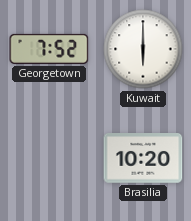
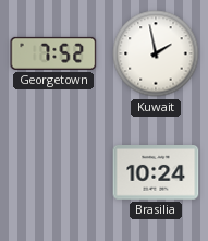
Kuwait: 6:00 -> 1:58
Brasilia: 10:20 -> 10:24
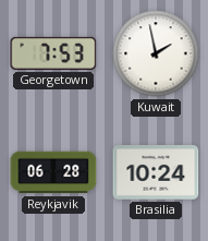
Georgetown: 7:52 -> 7:53
Reykjavik: none -> 06:28
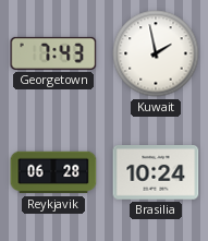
Georgetown: 7:53 -> 7:43
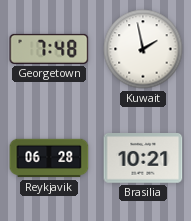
Georgetown: 7:43 -> 7:48
Brasilia: 10:24 -> 10:21
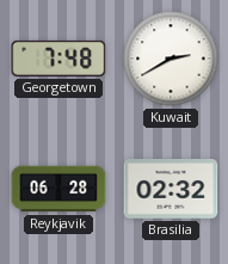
Kuwait: 1:58 -> 2:40
Brasilia: 10:21 -> 02:32
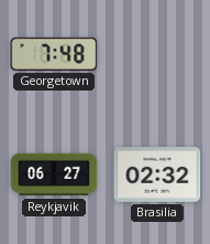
Kuwait: 2:40 -> none
Reykjavik: 06:28 -> 06:27
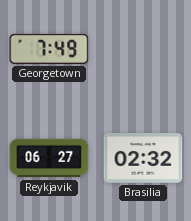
Georgetown: 7:48 -> 7:49
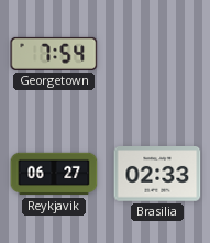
Georgetown: 7:49 -> 7:54
Brasilia: 02:32 -> 02:33
